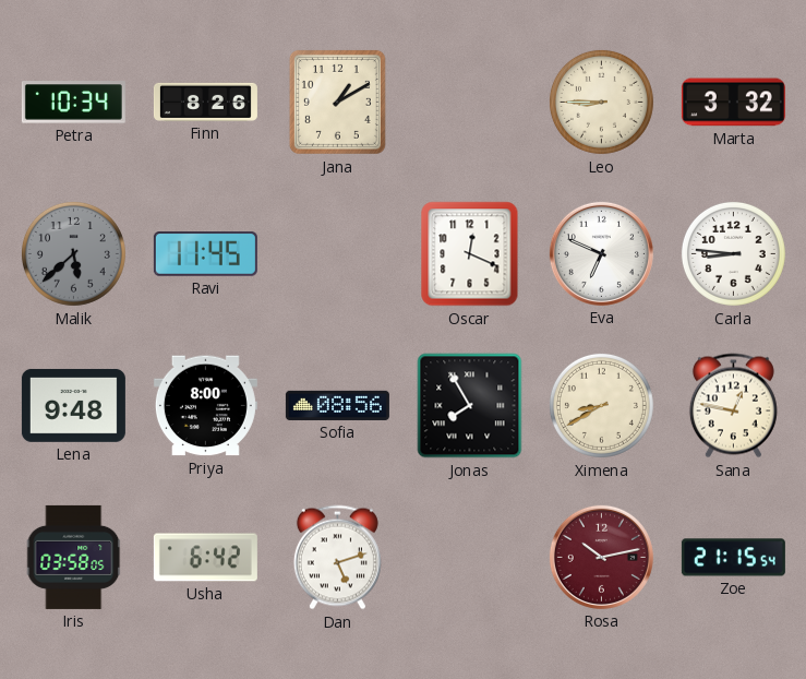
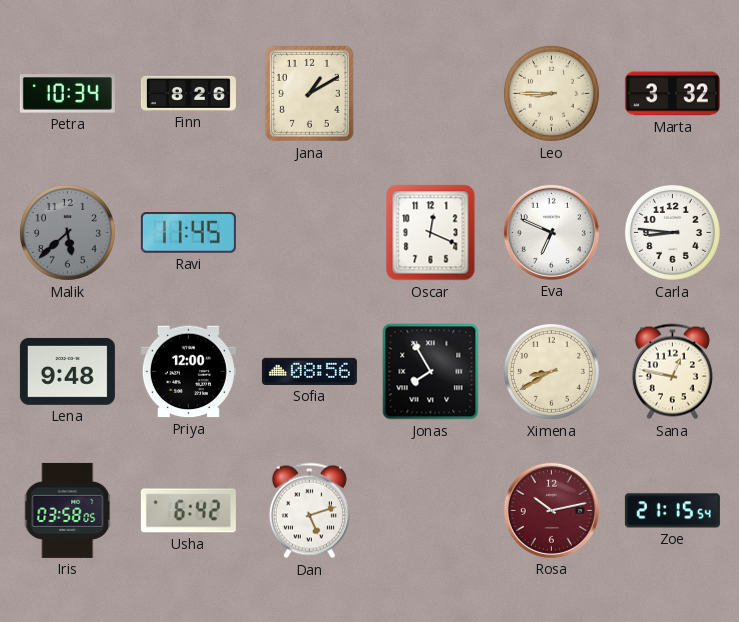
Priya: 8:00 -> 12:00
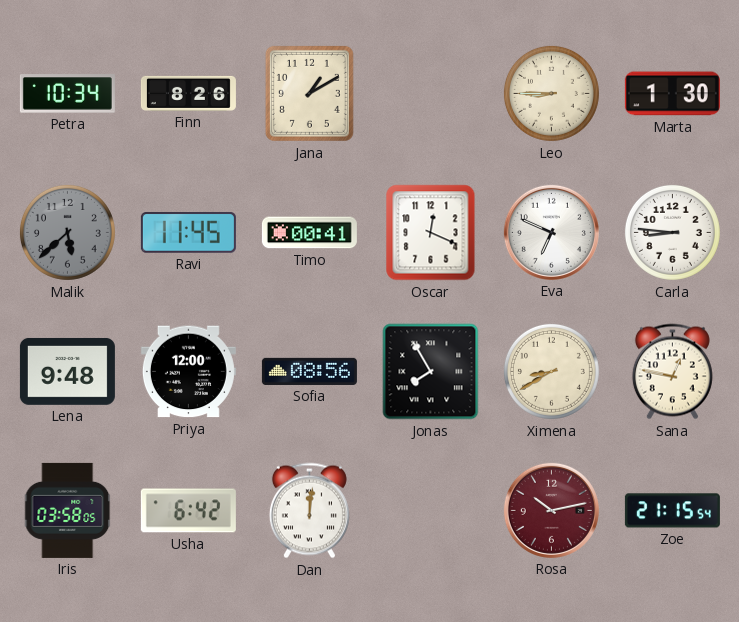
Marta: 3:32 -> 1:30
Timo: none -> 00:41
Dan: 5:12 -> 12:01
